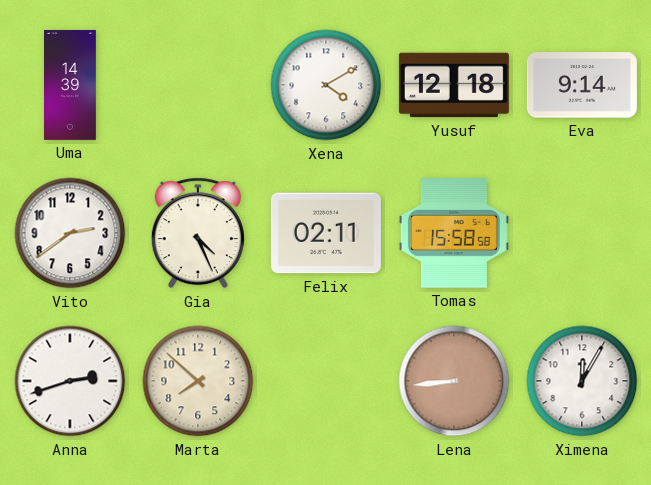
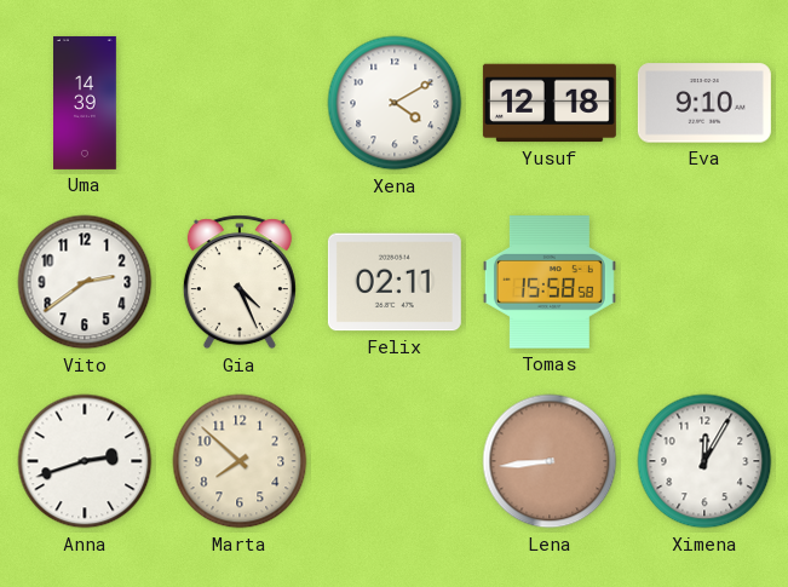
Eva: 9:14 -> 9:10
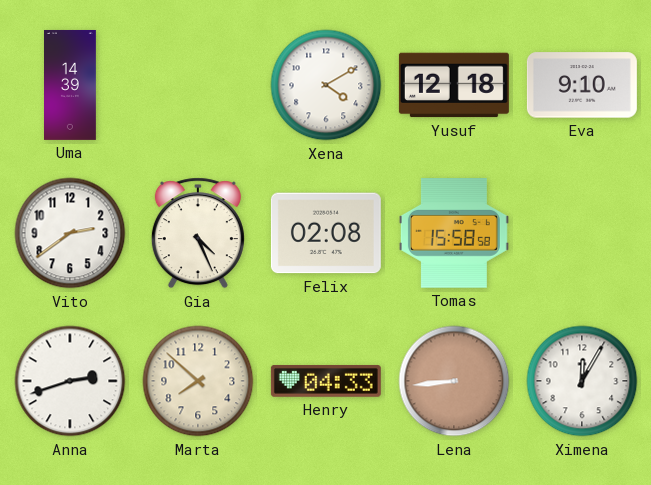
Felix: 02:11 -> 02:08
Henry: none -> 04:33
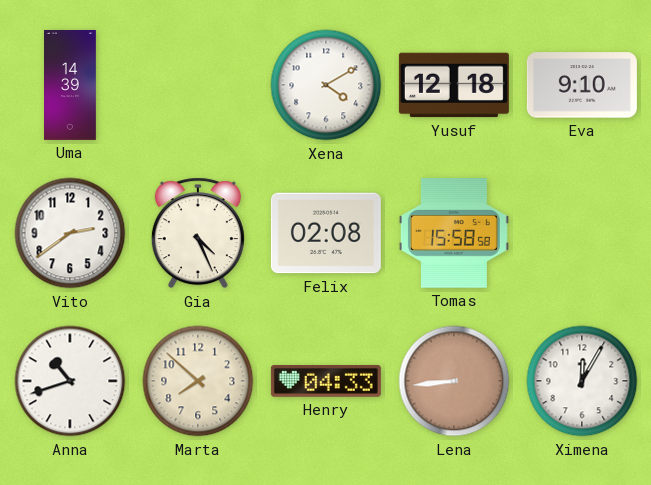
Anna: 2:42 -> 10:42
